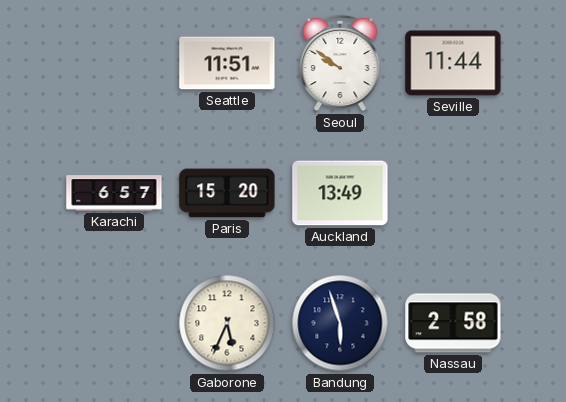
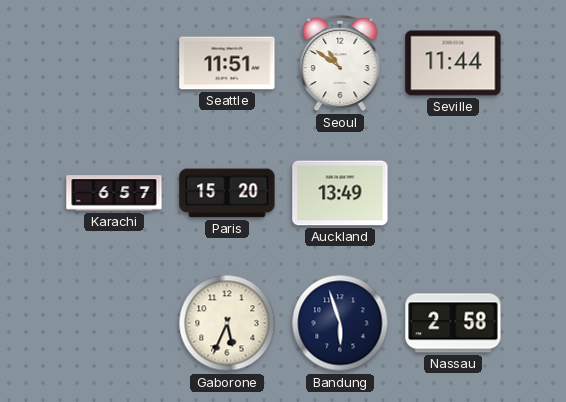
Seoul: 9:51 -> 10:51
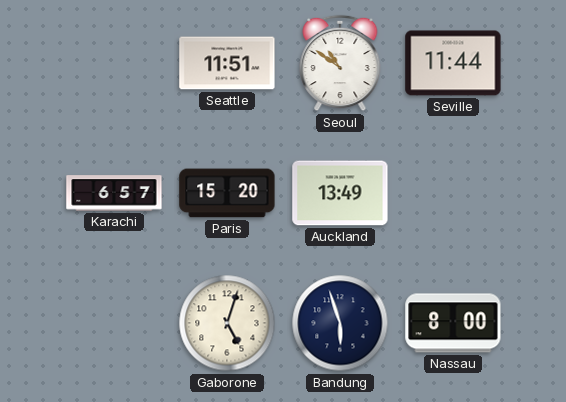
Gaborone: 5:34 -> 5:03
Nassau: 2:58 -> 8:00
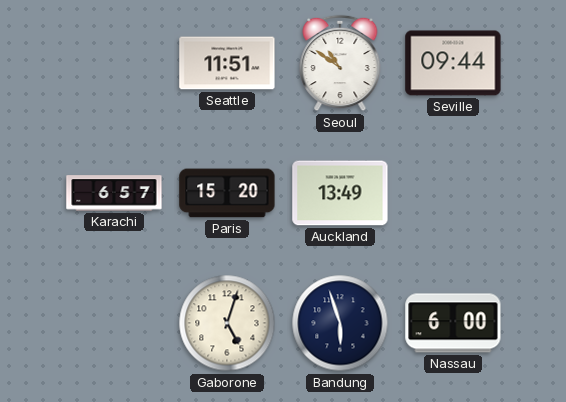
Seville: 11:44 -> 09:44
Nassau: 8:00 -> 6:00
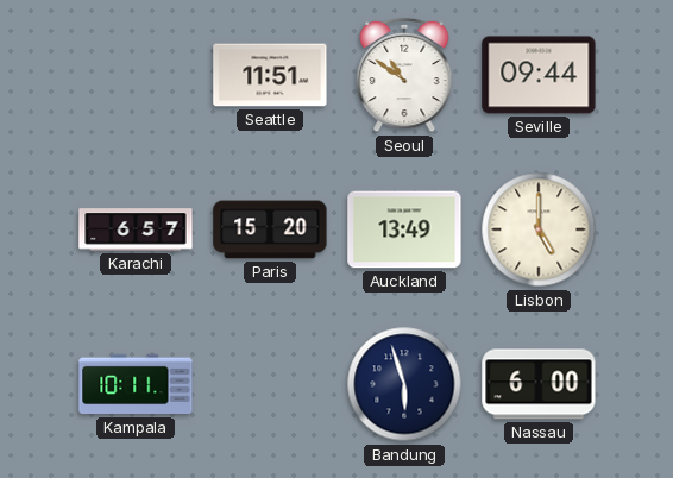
Lisbon: none -> 5:00
Kampala: none -> 10:11
Gaborone: 5:03 -> none
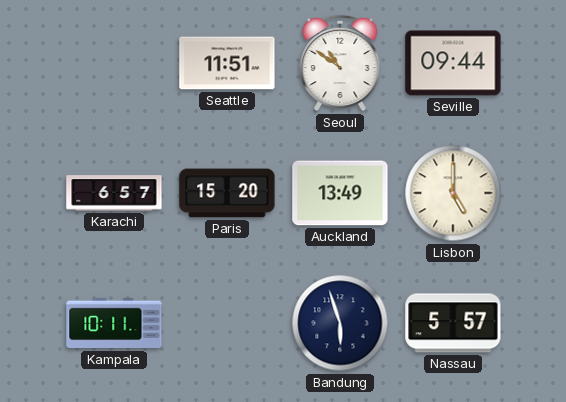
Nassau: 6:00 -> 5:57
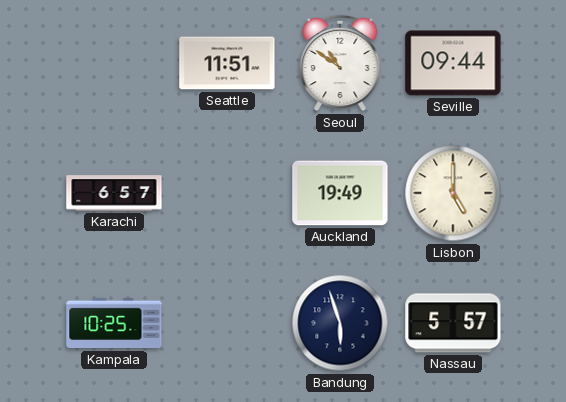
Paris: 15:20 -> none
Auckland: 13:49 -> 19:49
Kampala: 10:11 -> 10:25
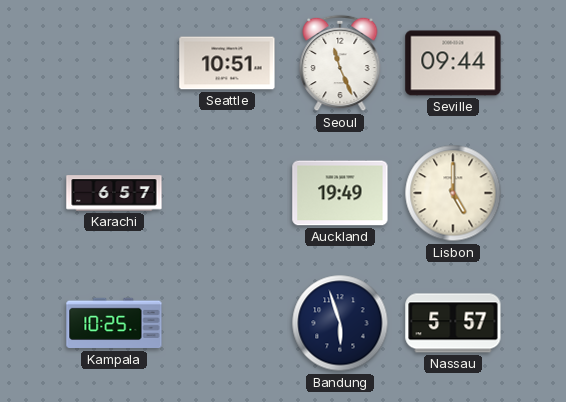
Seattle: 11:51 -> 10:51
Seoul: 10:51 -> 11:26
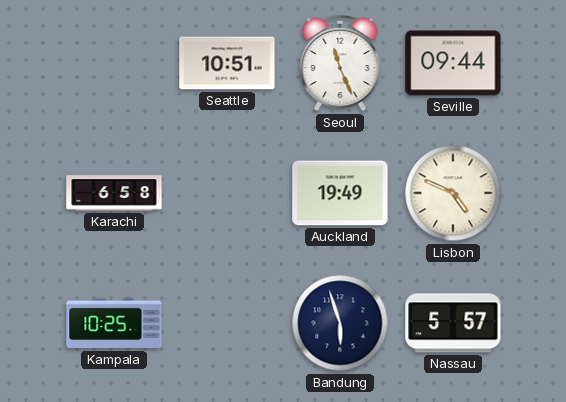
Karachi: 6:57 -> 6:58
Lisbon: 5:00 -> 4:49
